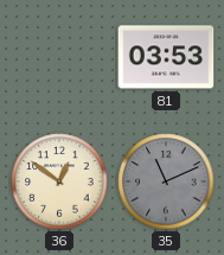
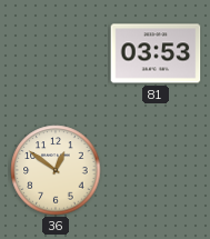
35: 11:11 -> none
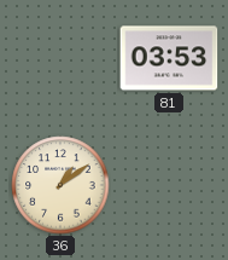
36: 12:51 -> 1:09
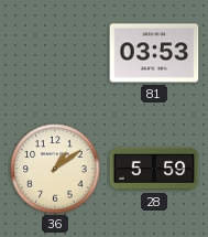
28: none -> 5:59
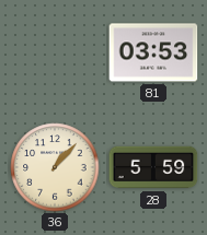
36: 1:09 -> 1:07
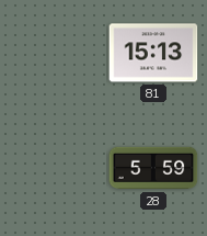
81: 03:53 -> 15:13
36: 1:07 -> none
